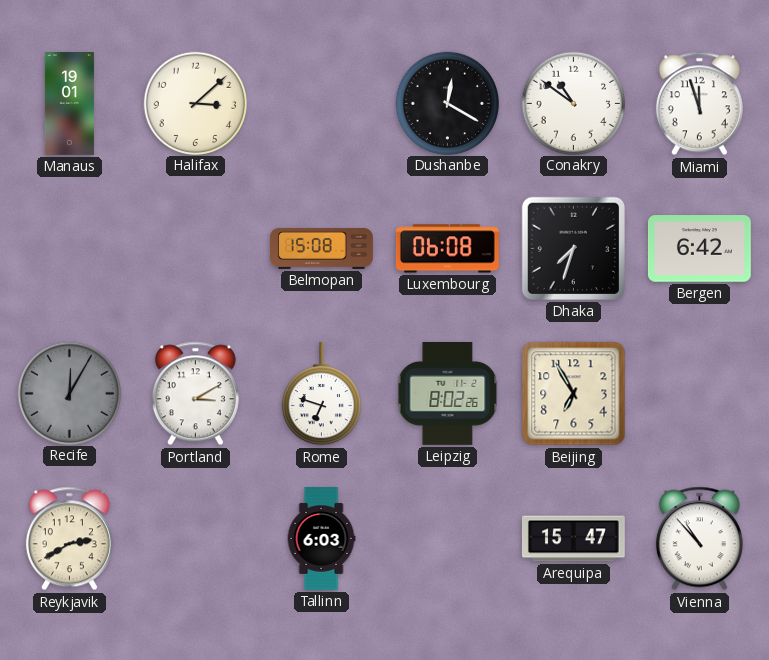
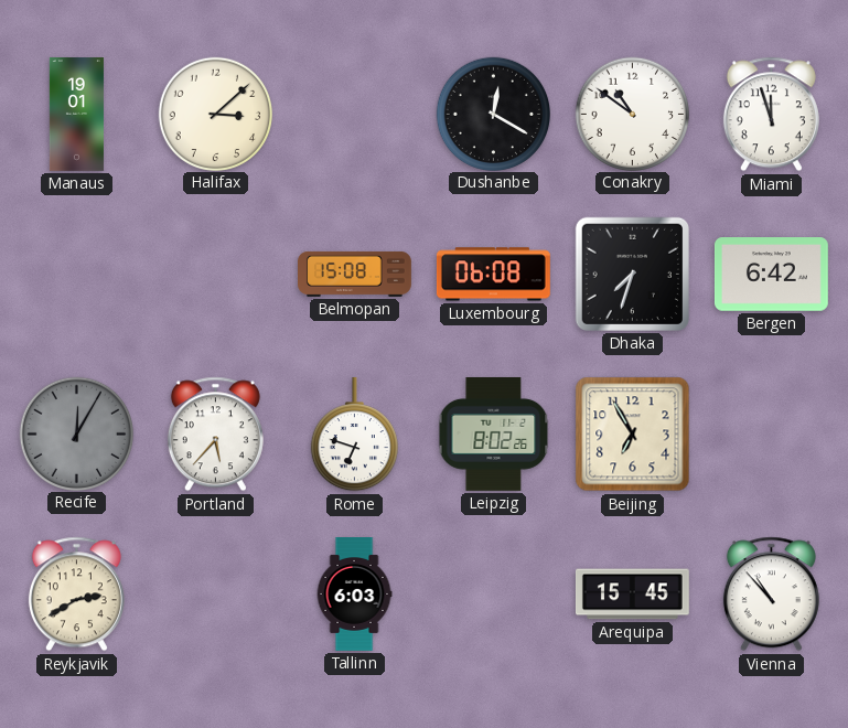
Portland: 3:10 -> 5:37
Arequipa: 15:47 -> 15:45
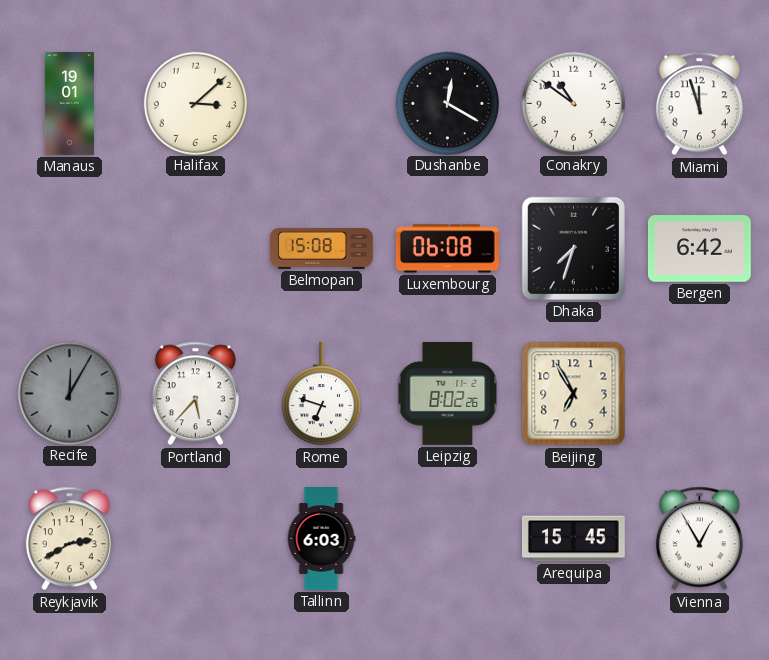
Vienna: 10:53 -> 12:55
